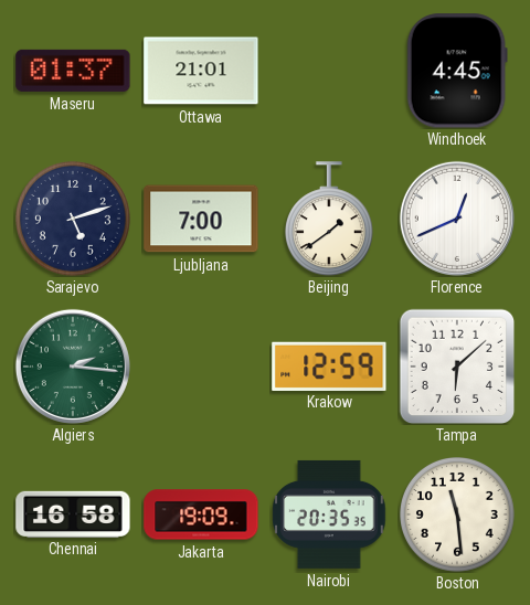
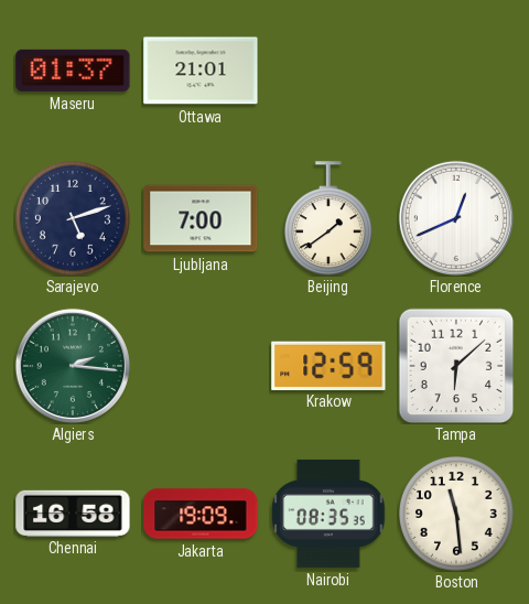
Windhoek: 4:45 -> none
Nairobi: 20:35 -> 08:35
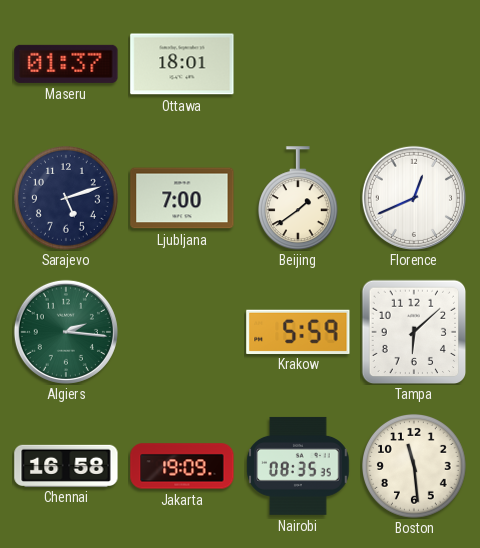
Ottawa: 21:01 -> 18:01
Krakow: 12:59 -> 5:59
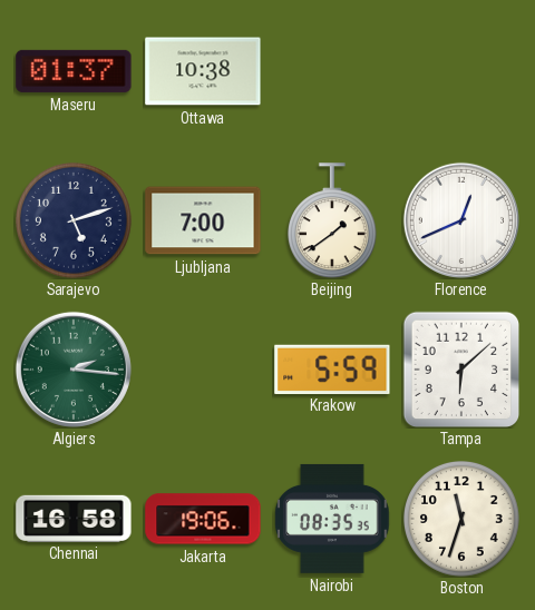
Ottawa: 18:01 -> 10:38
Jakarta: 19:09 -> 19:06
Boston: 11:29 -> 11:33
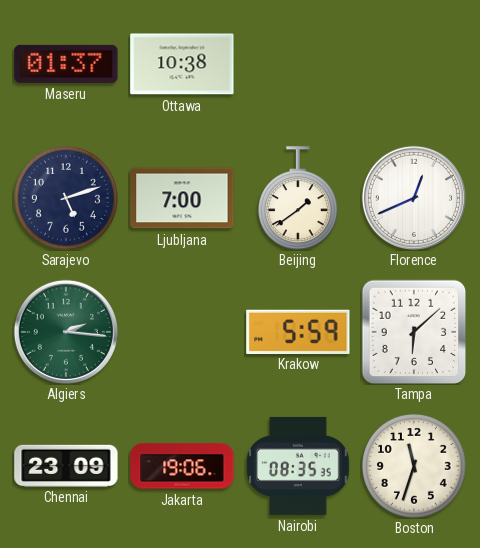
Chennai: 16:58 -> 23:09
